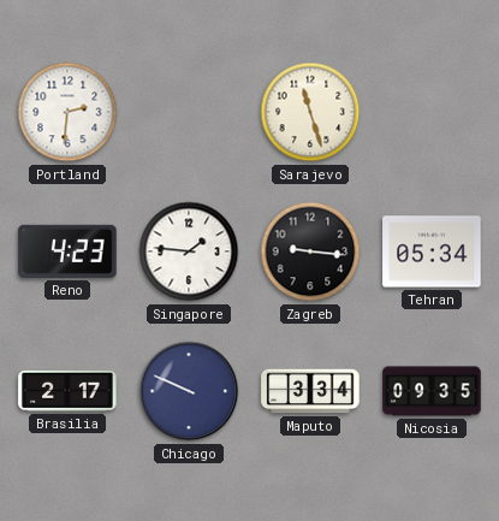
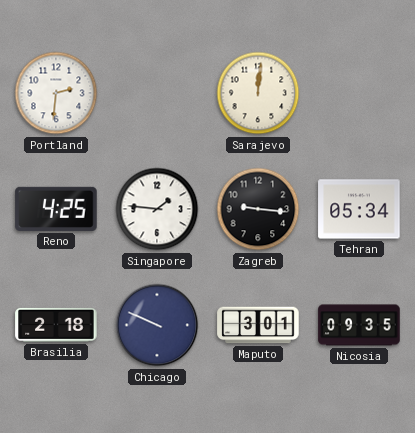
Sarajevo: 11:27 -> 12:01
Reno: 4:23 -> 4:25
Brasilia: 2:17 -> 2:18
Maputo: 3:34 -> 3:01
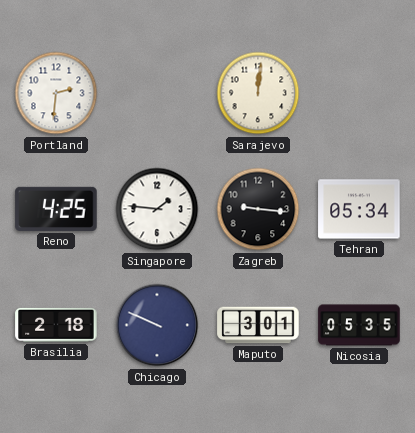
Nicosia: 09:35 -> 05:35
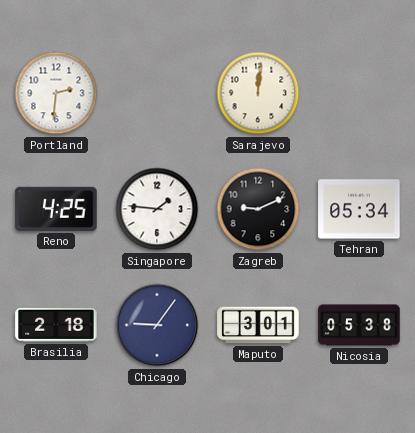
Zagreb: 9:16 -> 9:11
Chicago: 9:49 -> 9:06
Nicosia: 05:35 -> 05:38
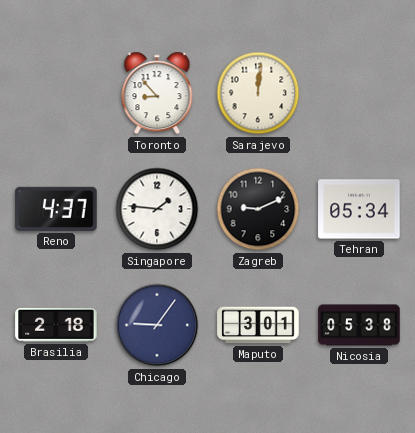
Portland: 2:31 -> none
Toronto: none -> 8:53
Reno: 4:25 -> 4:37
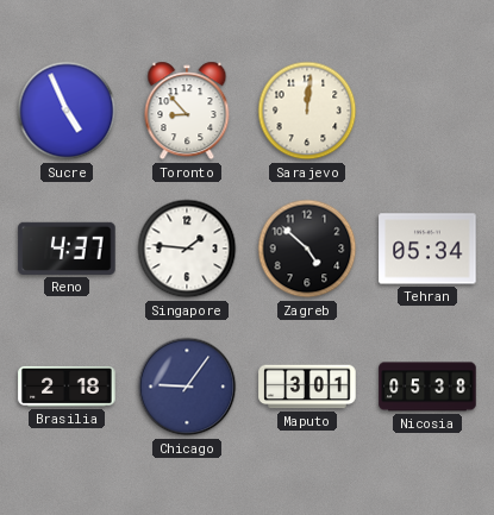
Sucre: none -> 4:56
Zagreb: 9:11 -> 4:52
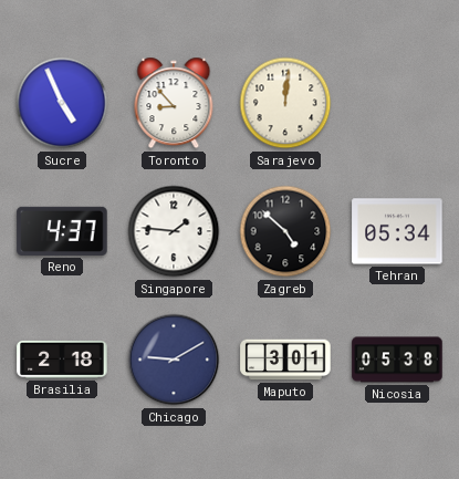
Chicago: 9:06 -> 9:10
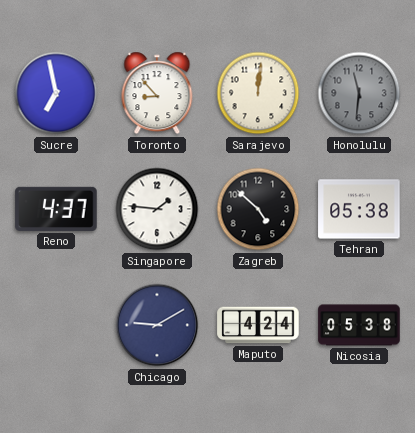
Sucre: 4:56 -> 6:58
Honolulu: none -> 11:31
Tehran: 05:34 -> 05:38
Brasilia: 2:18 -> none
Maputo: 3:01 -> 4:24
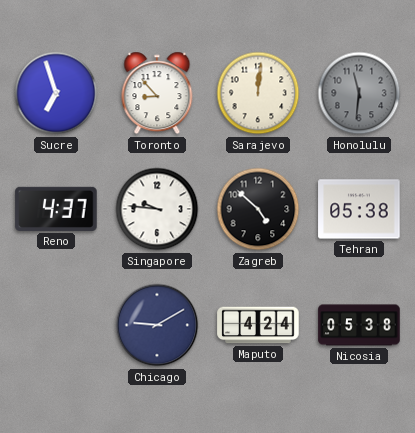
Sucre: 6:58 -> 6:57
Singapore: 1:46 -> 9:46
